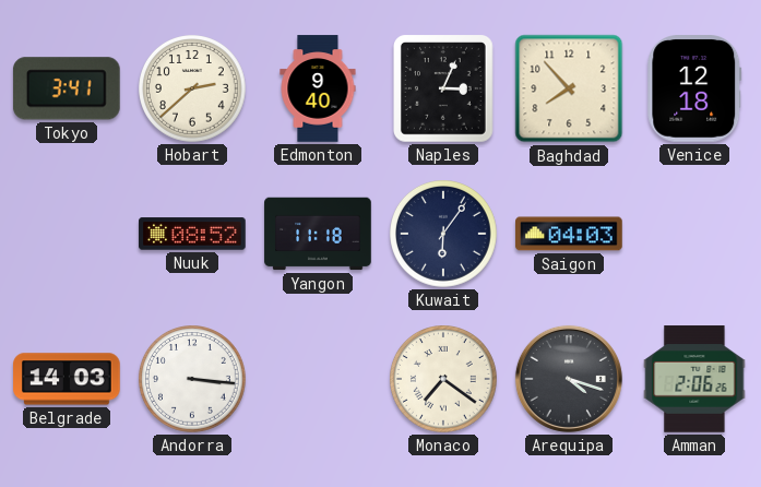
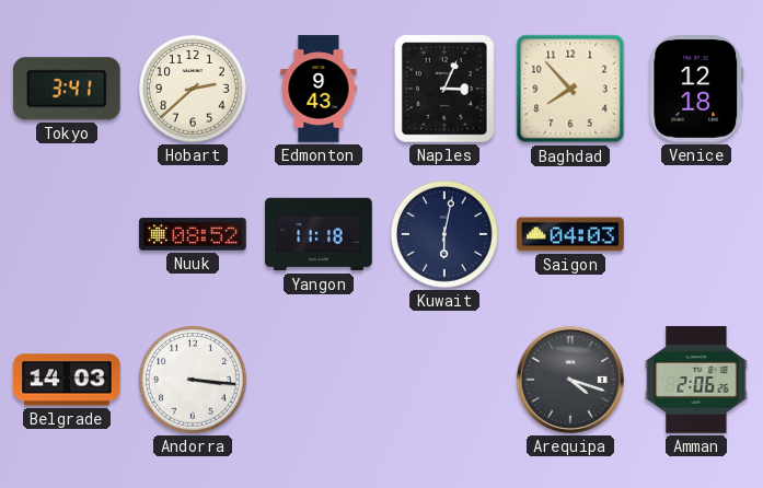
Edmonton: 9:40 -> 9:43
Kuwait: 6:06 -> 6:02
Monaco: 7:21 -> none
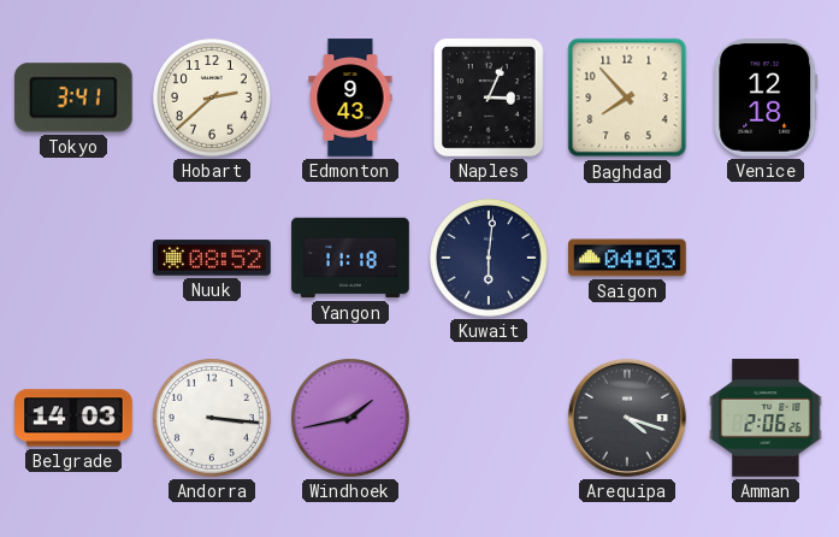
Kuwait: 6:02 -> 6:01
Windhoek: none -> 1:43
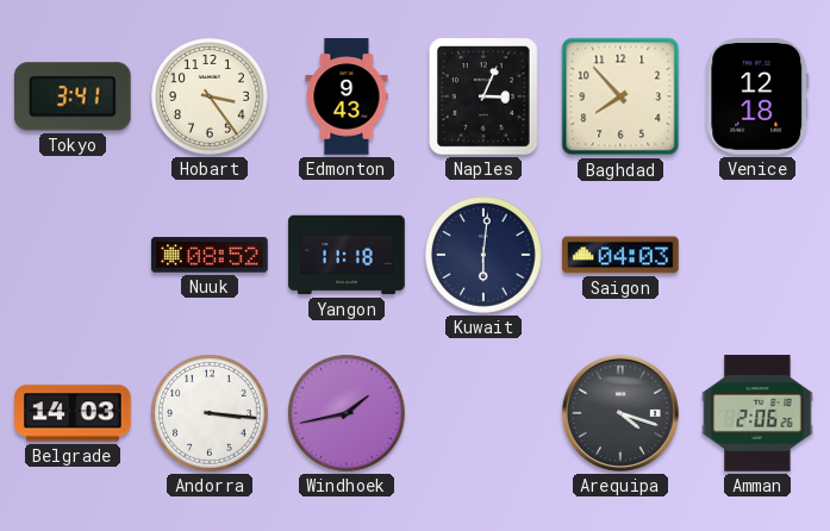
Hobart: 2:38 -> 3:24
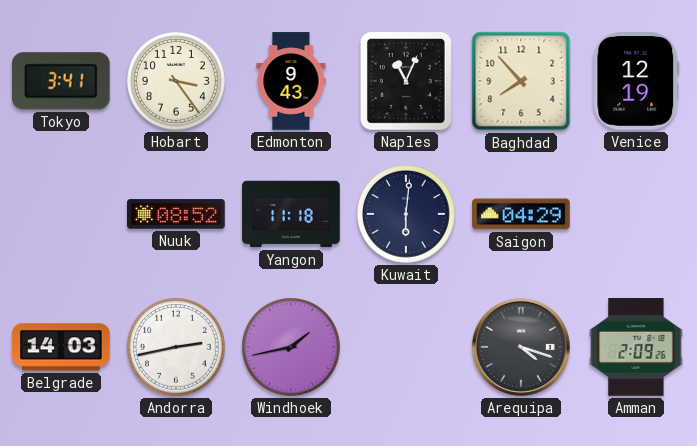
Naples: 3:04 -> 11:04
Venice: 12:18 -> 12:19
Saigon: 04:03 -> 04:29
Andorra: 3:16 -> 2:43
Amman: 2:06 -> 2:09
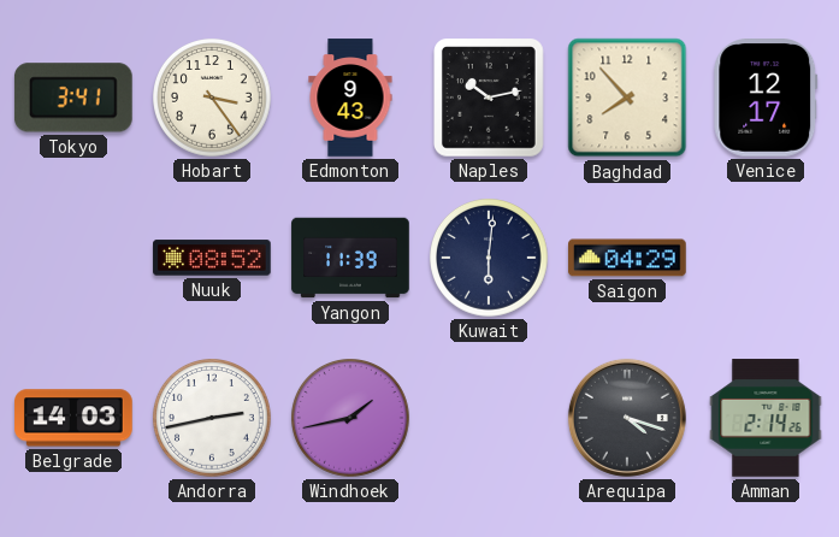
Naples: 11:04 -> 10:13
Venice: 12:19 -> 12:17
Yangon: 11:18 -> 11:39
Amman: 2:09 -> 2:14
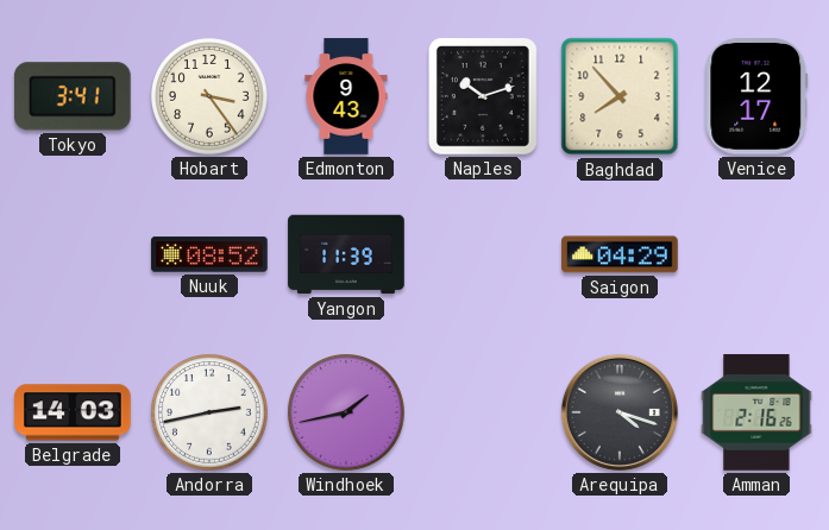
Naples: 10:13 -> 10:12
Kuwait: 6:01 -> none
Amman: 2:14 -> 2:16
